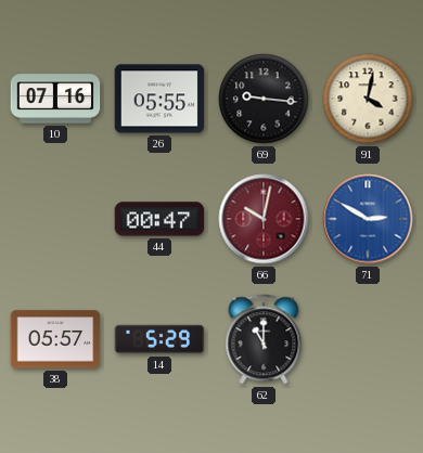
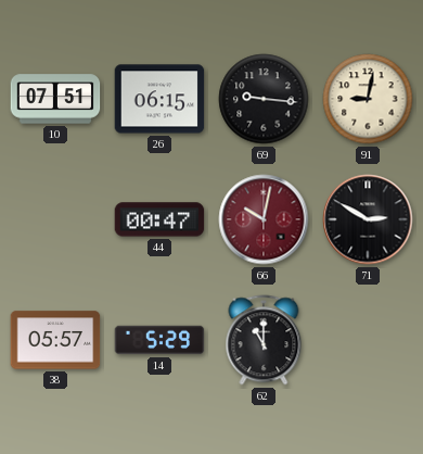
10: 07:16 -> 07:51
26: 05:55 -> 06:15
91: 4:02 -> 9:02
71 dial: blue -> black
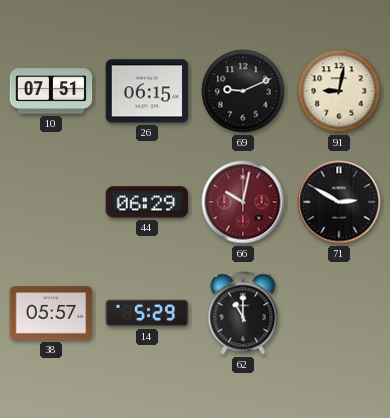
69: 9:16 -> 9:11
44: 00:47 -> 06:29
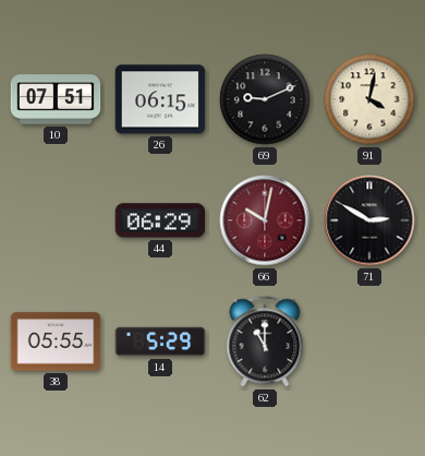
91: 9:02 -> 4:02
38: 05:57 -> 05:55
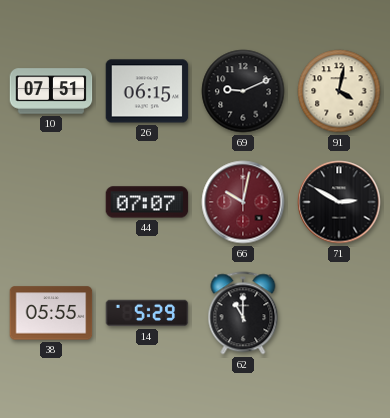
44: 06:29 -> 07:07
